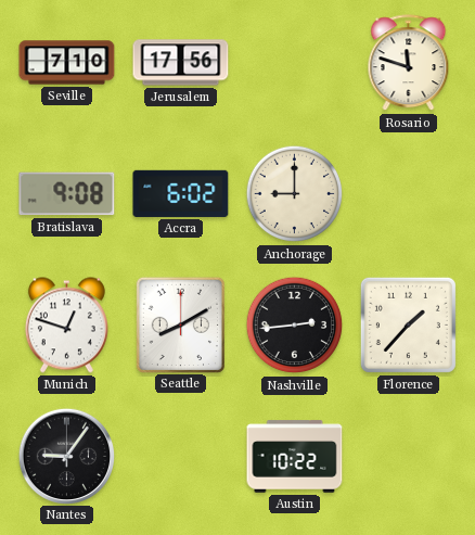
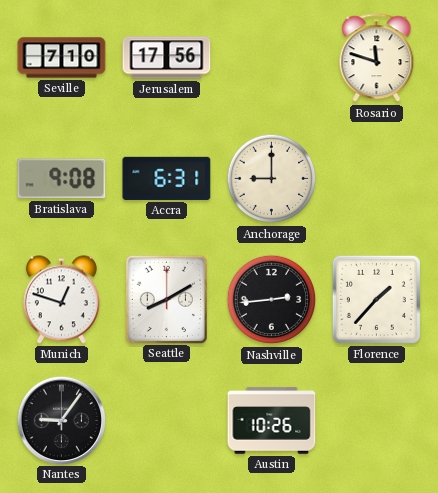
Accra: 6:02 -> 6:31
Austin: 10:22 -> 10:26
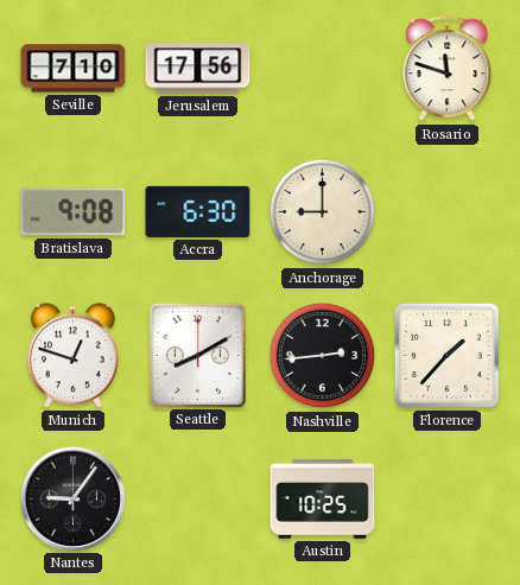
Accra: 6:31 -> 6:30
Austin: 10:26 -> 10:25
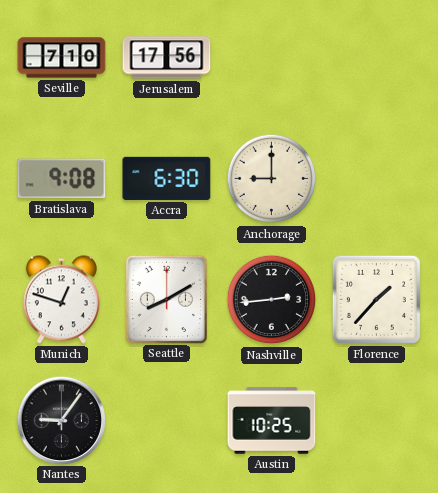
Rosario: 11:48 -> none
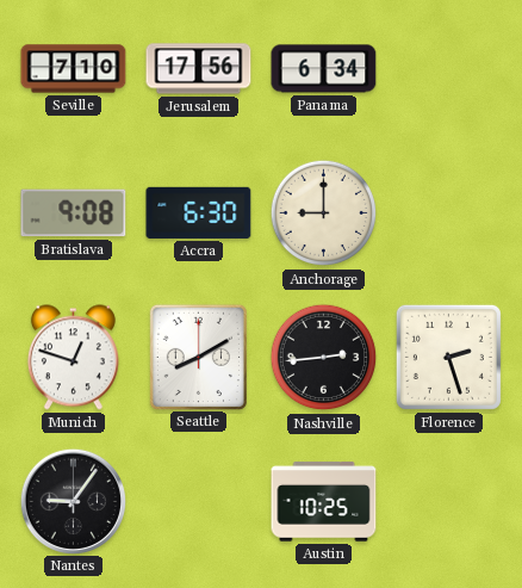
Panama: none -> 6:34
Florence: 1:37 -> 2:27
